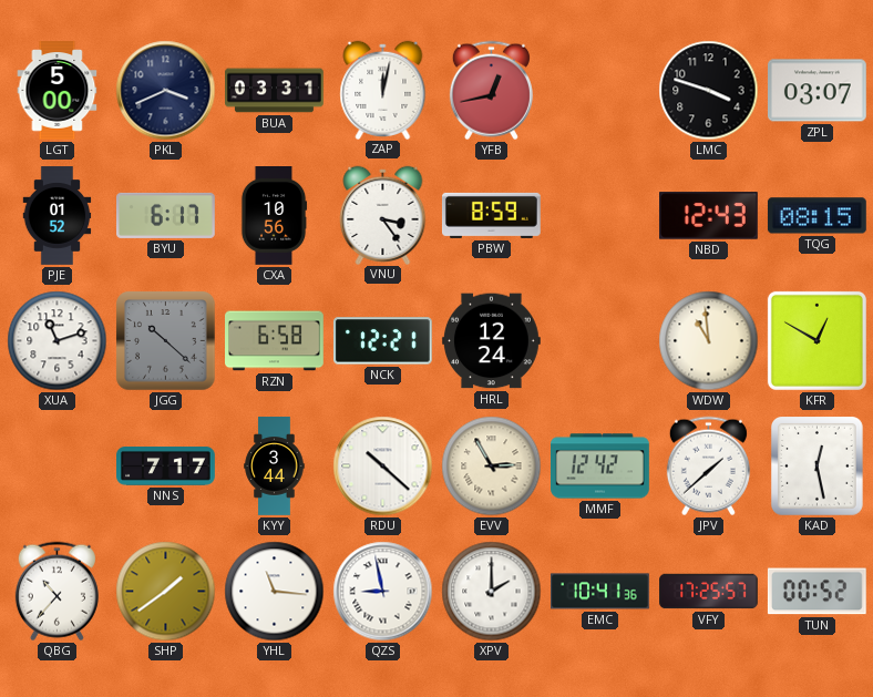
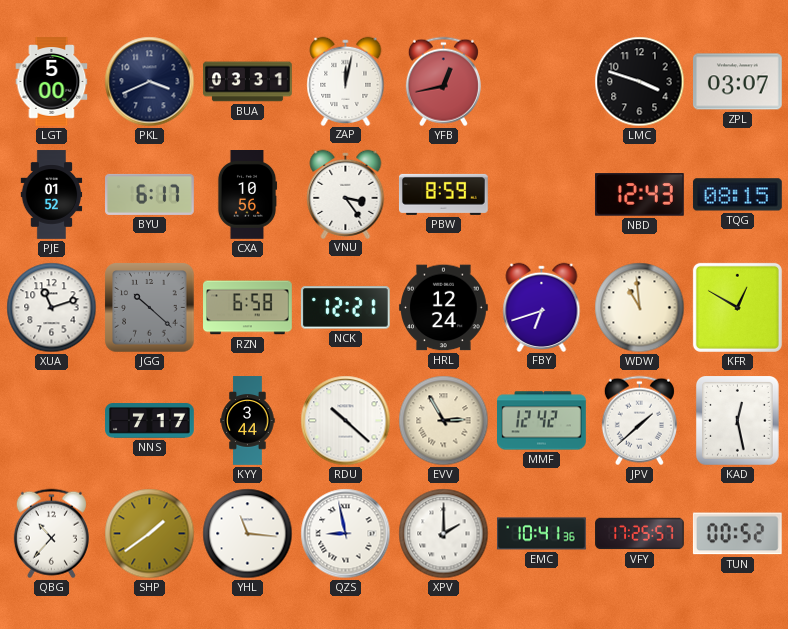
FBY: none -> 6:42
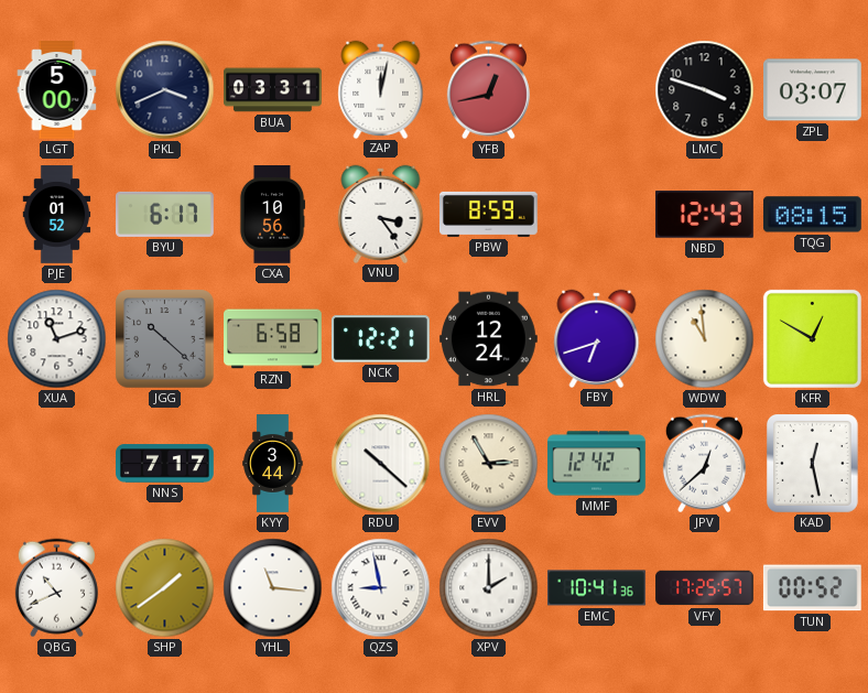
JPV: 1:38 -> 12:38
QBG: 10:37 -> 10:41
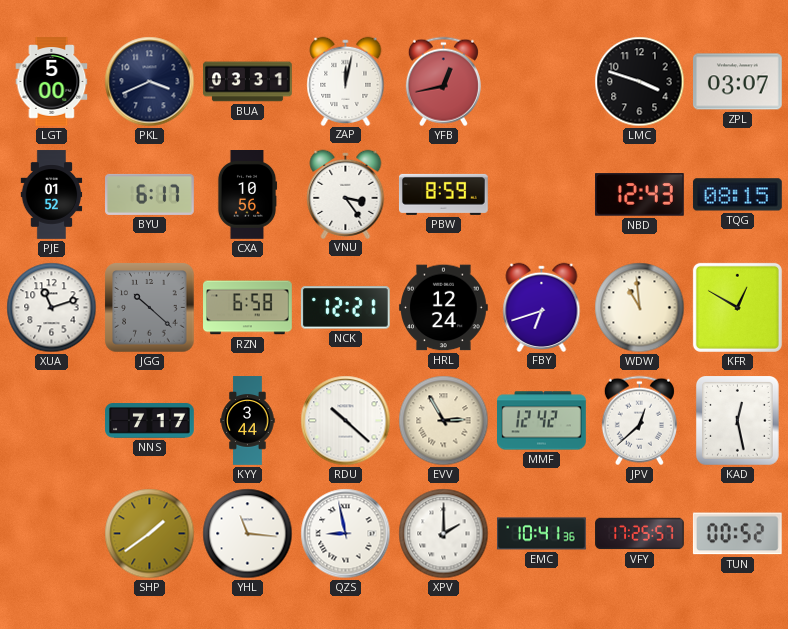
QBG: 10:41 -> none
